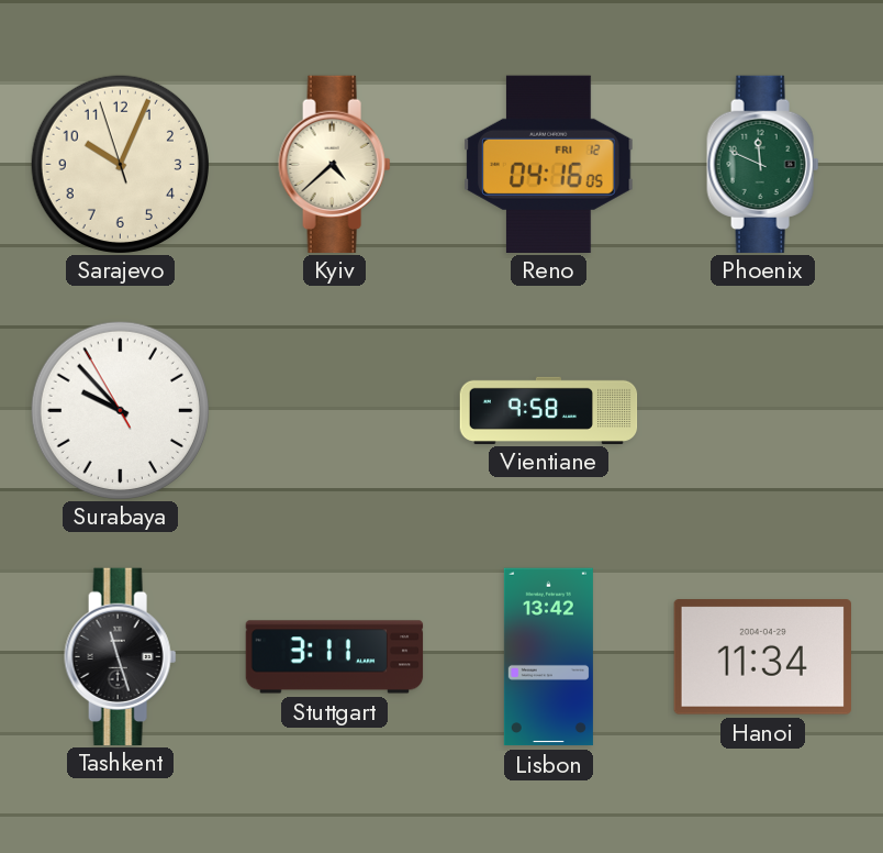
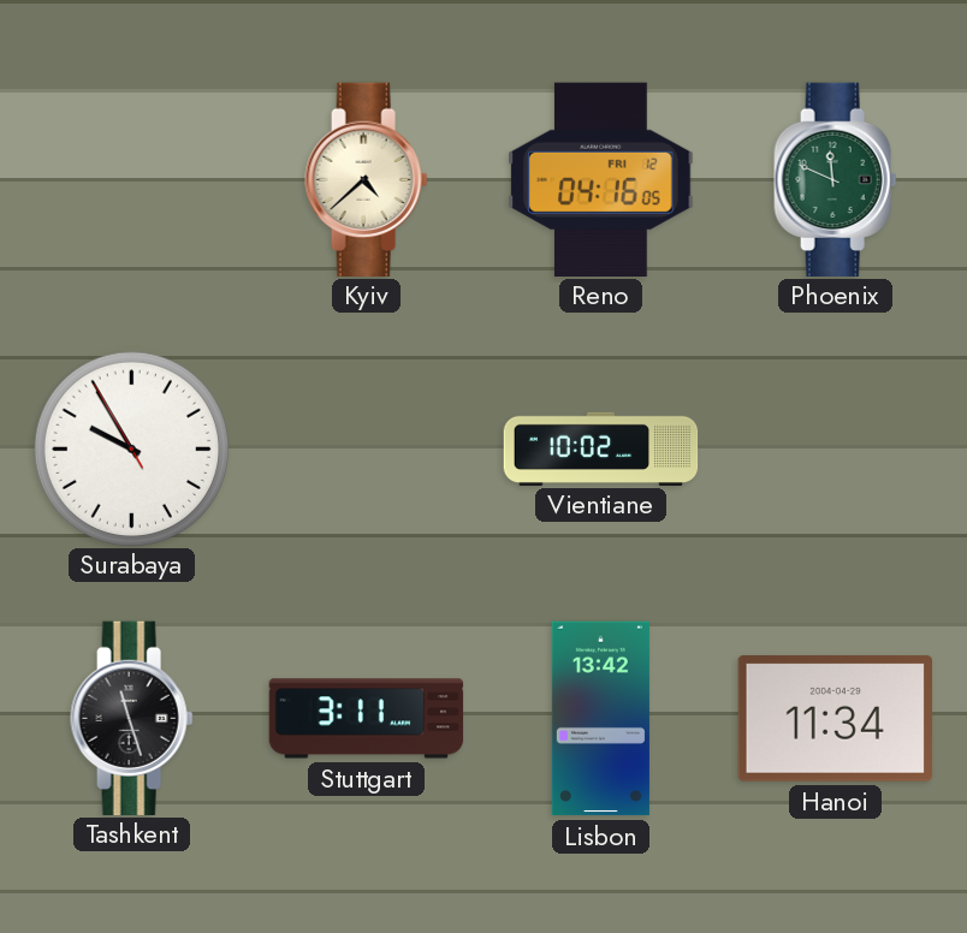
Sarajevo: 10:03 -> none
Surabaya: 9:52 -> 9:54
Vientiane: 9:58 -> 10:02
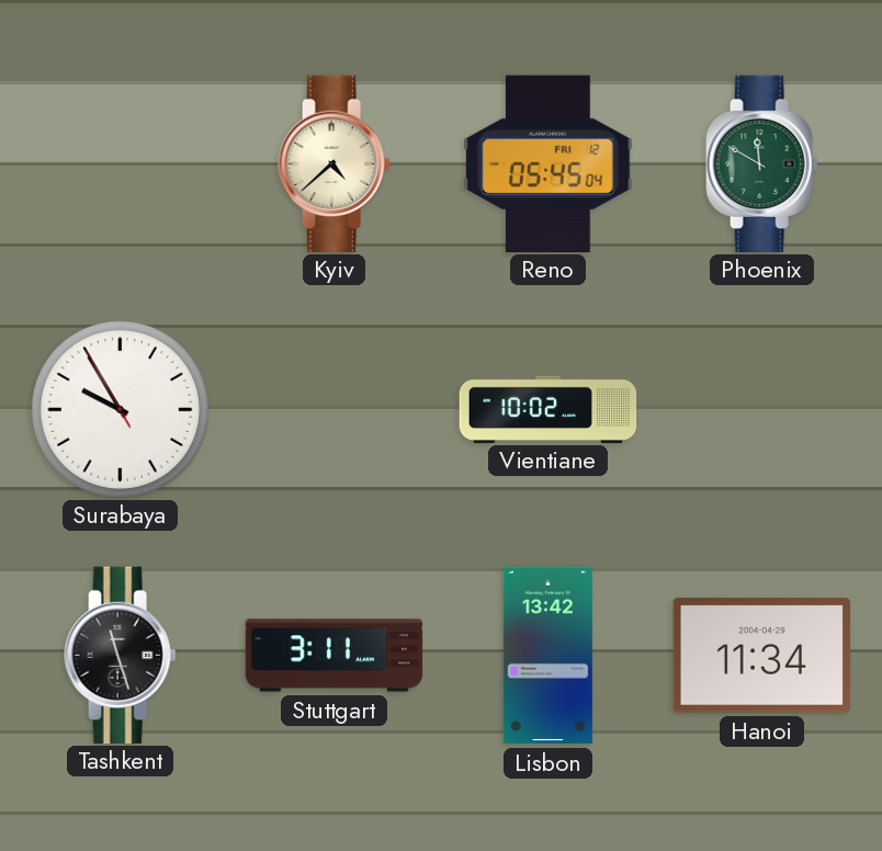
Reno: 04:16 -> 05:45
Phoenix: 11:49 -> 11:50
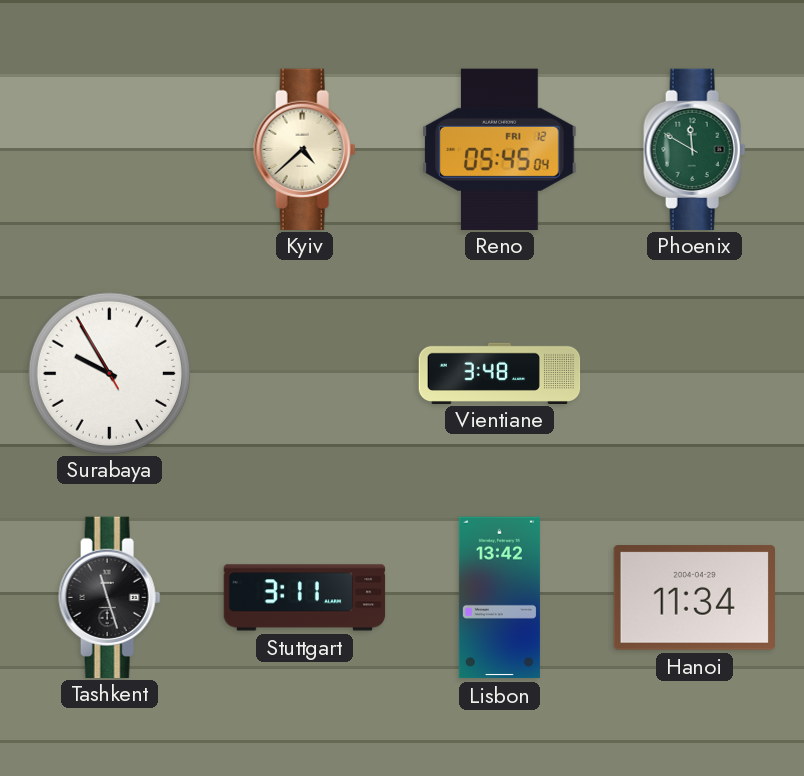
Vientiane: 10:02 -> 3:48
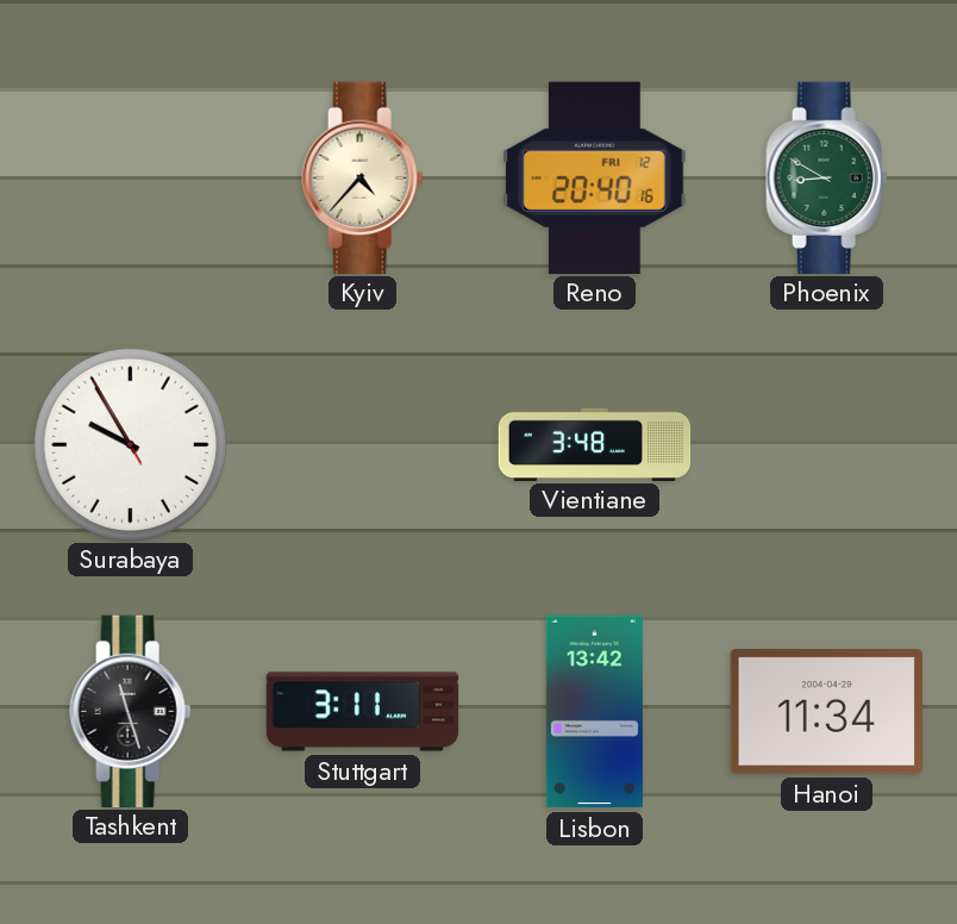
Kyiv: 4:38 -> 4:37
Reno: 05:45 -> 20:40
Phoenix: 11:50 -> 8:50
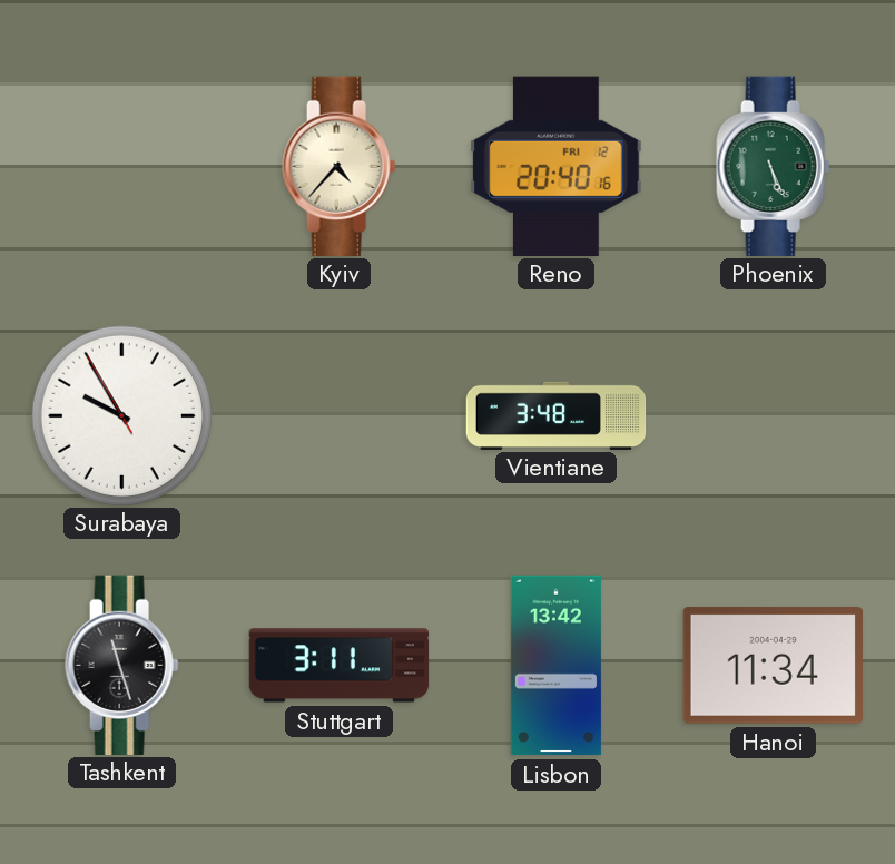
Phoenix: 8:50 -> 5:26
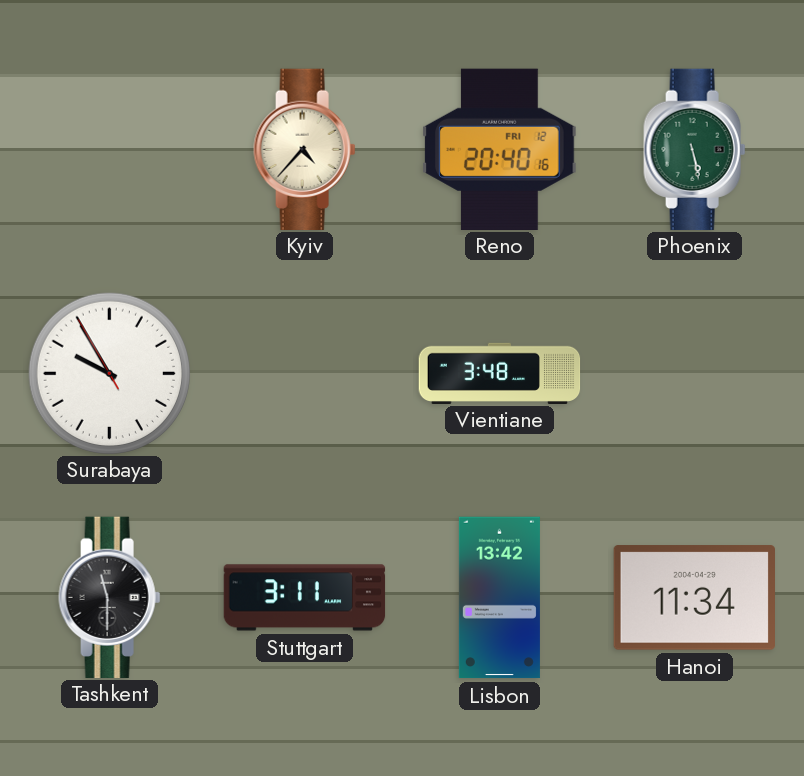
Phoenix: 5:26 -> 5:28
Tashkent: 11:27 -> 11:30
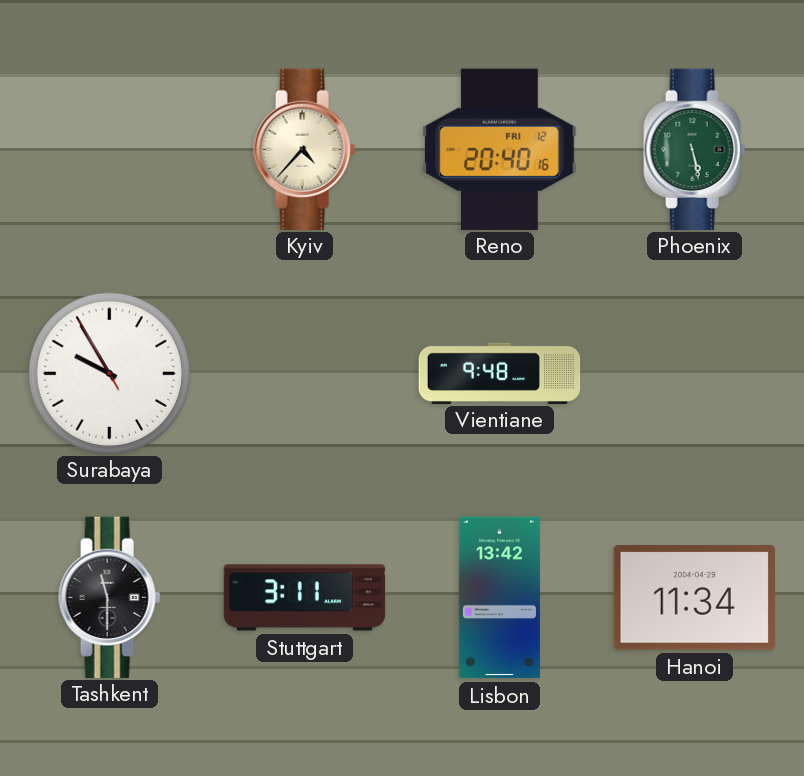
Vientiane: 3:48 -> 9:48
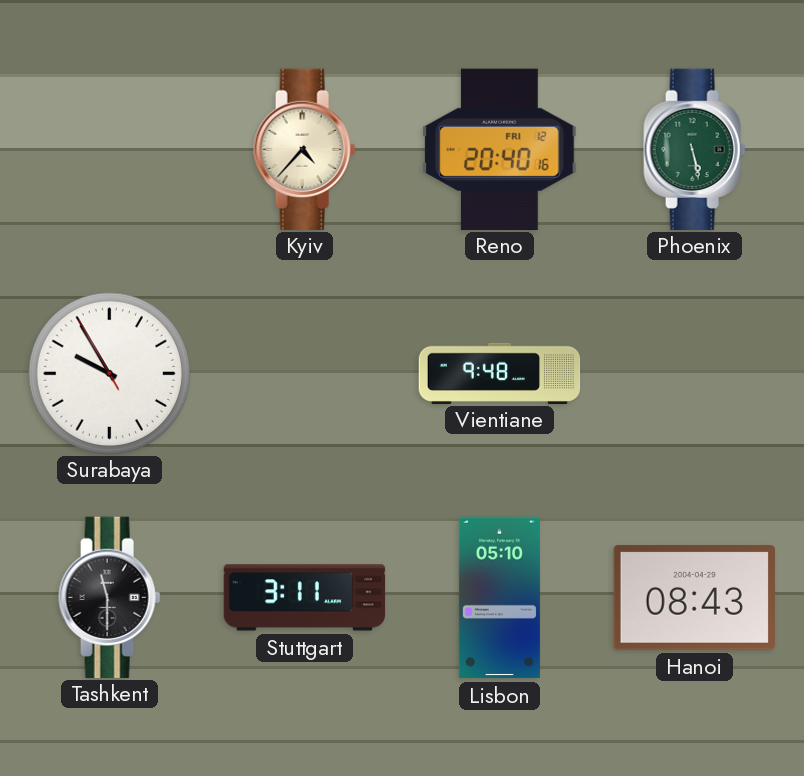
Lisbon: 13:42 -> 05:10
Hanoi: 11:34 -> 08:43
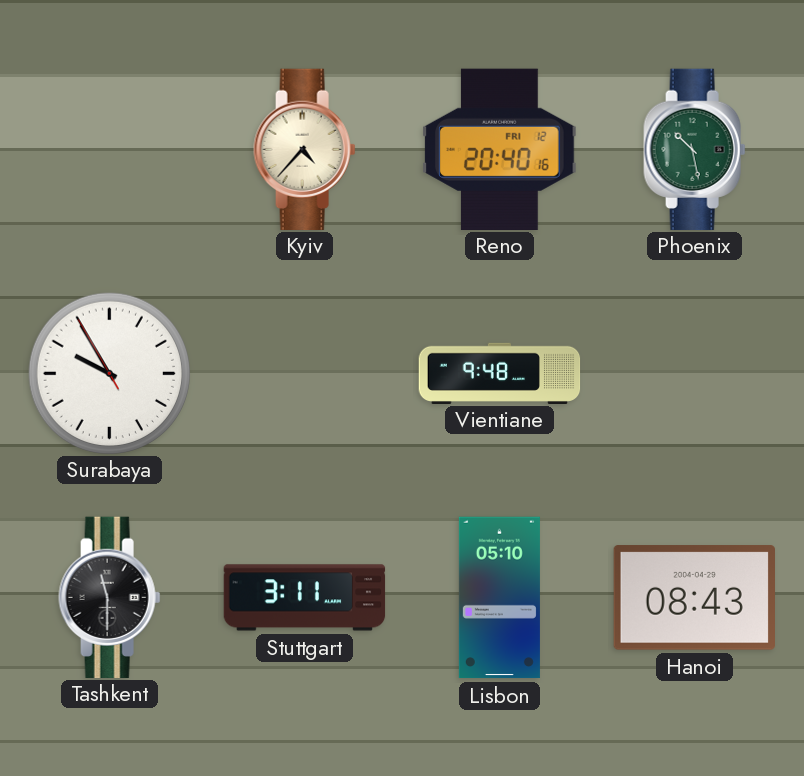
Phoenix: 5:28 -> 10:28
